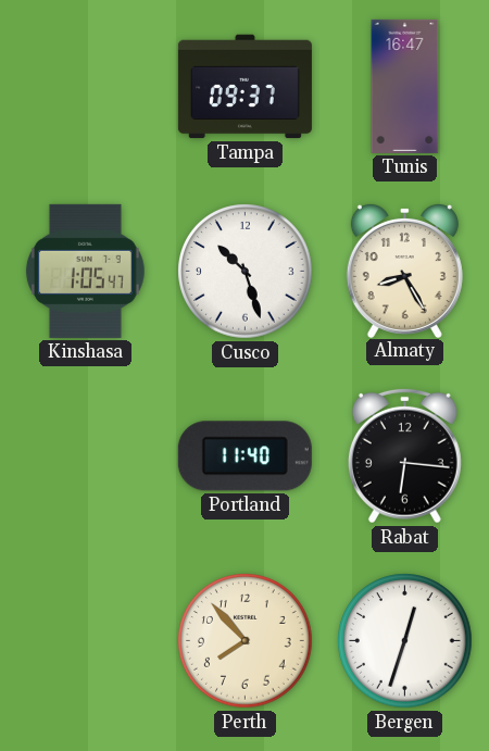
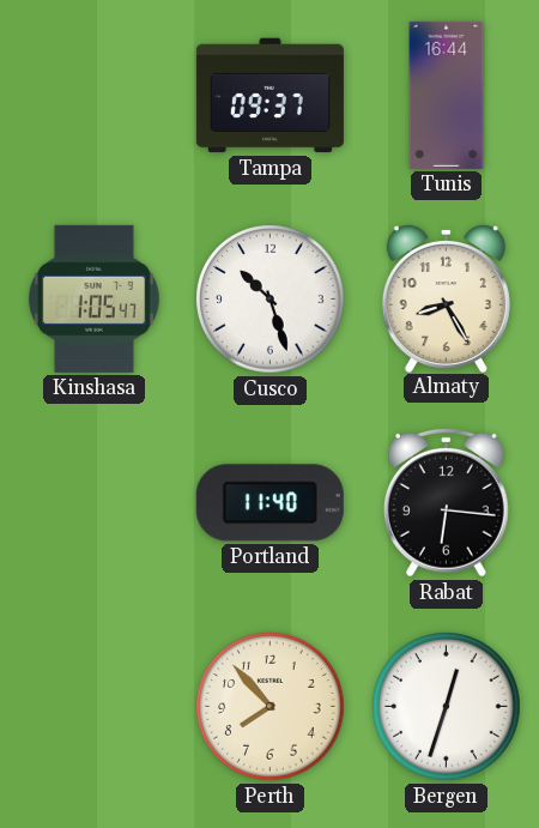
Tunis: 16:47 -> 16:44
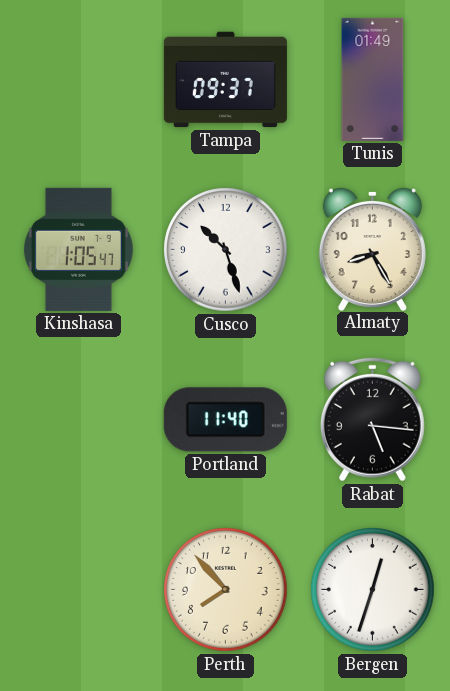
Tunis: 16:44 -> 01:49
Rabat: 6:16 -> 5:16
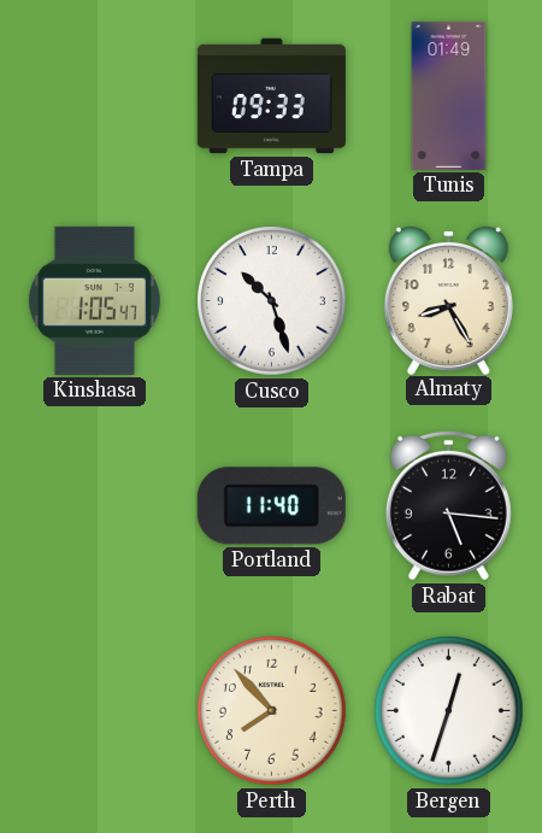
Tampa: 09:37 -> 09:33
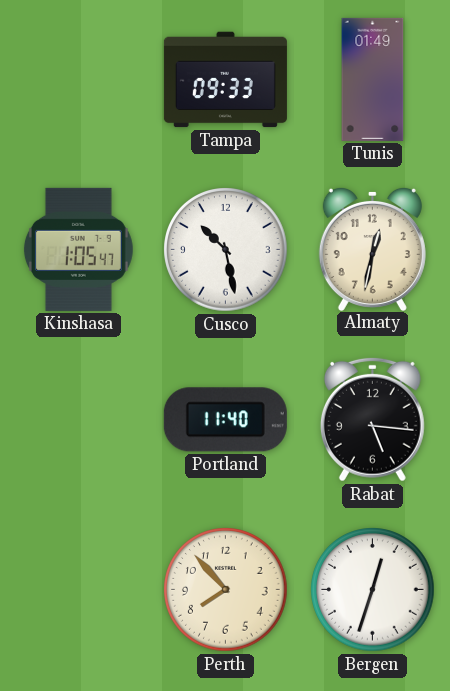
Cusco: 10:27 -> 10:28
Almaty: 8:25 -> 12:32
